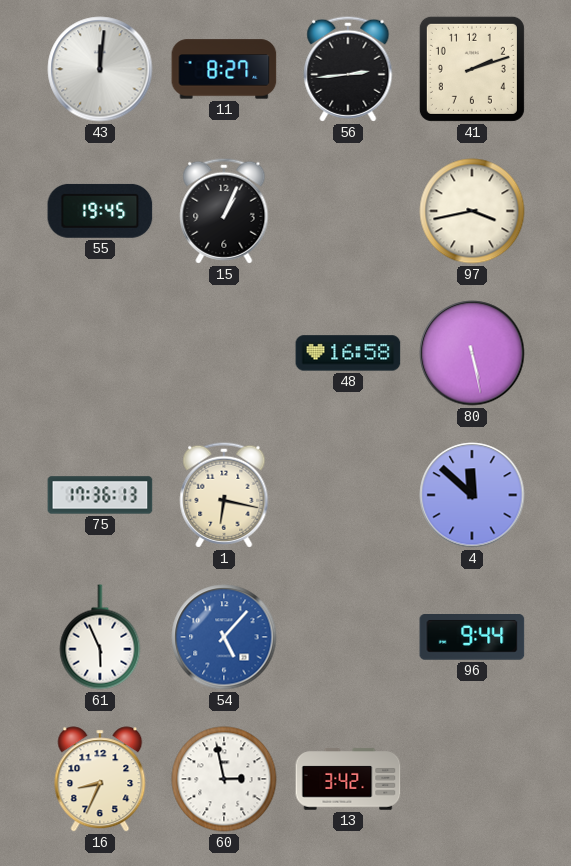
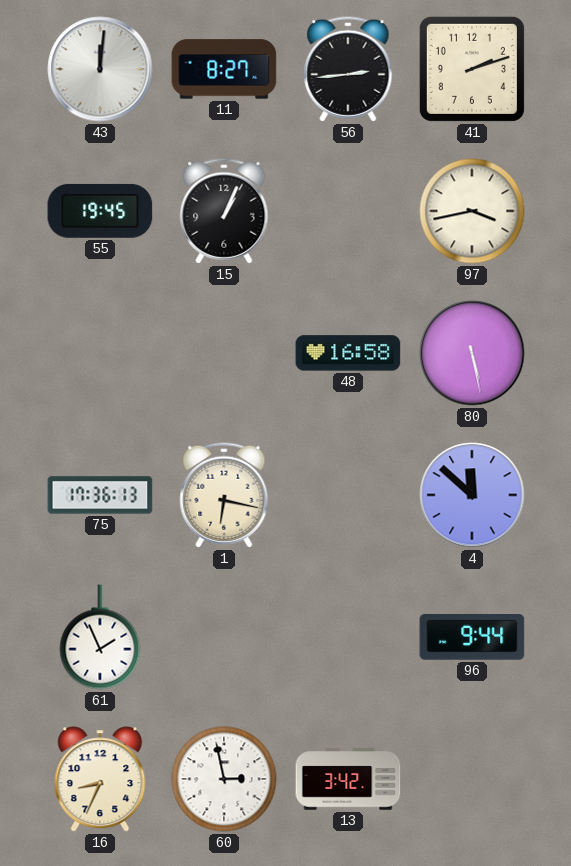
61: 5:56 -> 1:56
54: 5:07 -> none
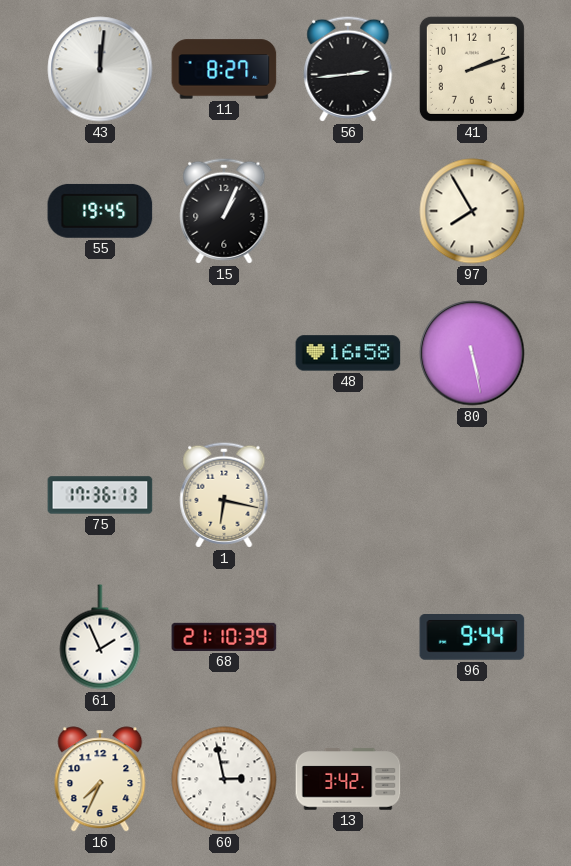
97: 3:43 -> 7:55
4: 11:52 -> none
68: none -> 21:10
16: 8:34 -> 7:34
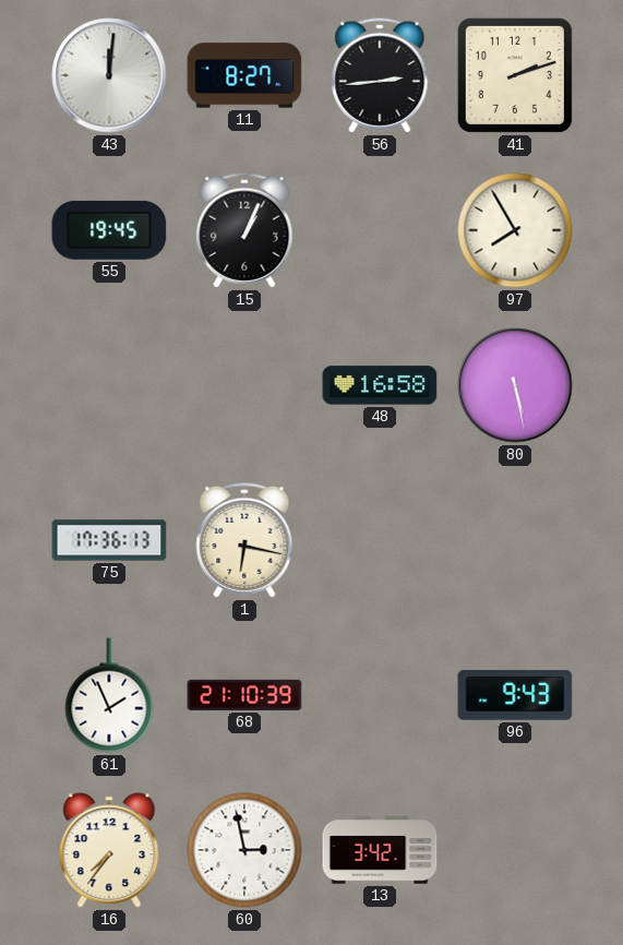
96: 9:44 -> 9:43
16: 7:34 -> 7:36
